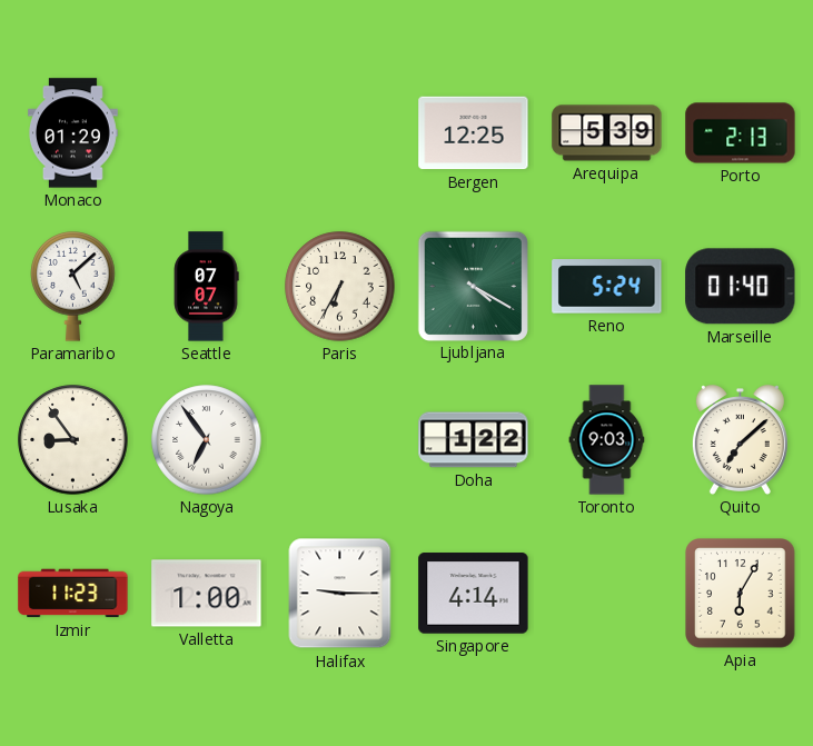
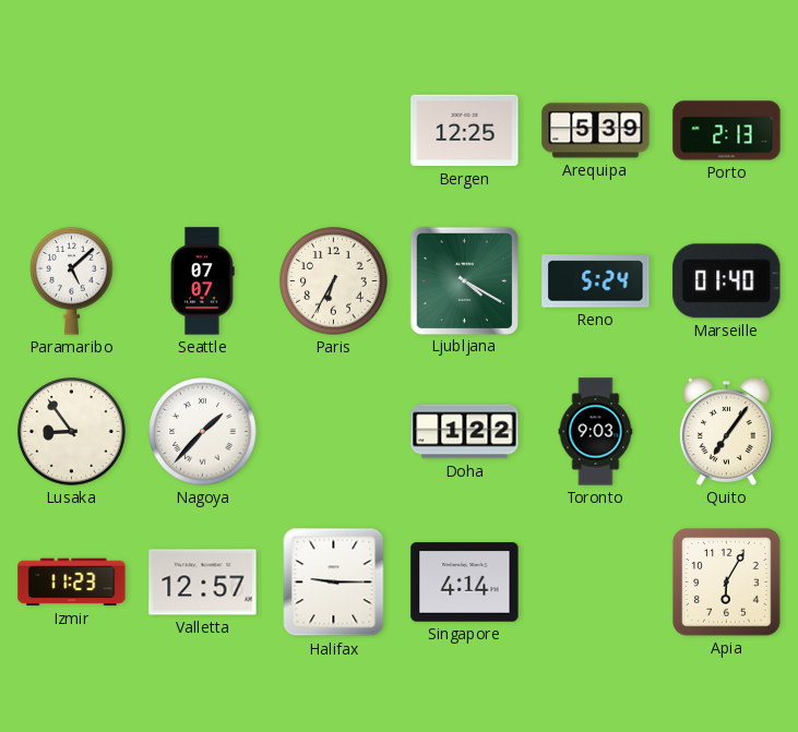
Monaco: 01:29 -> none
Nagoya: 6:54 -> 1:37
Quito: 7:08 -> 7:06
Valletta: 1:00 -> 12:57
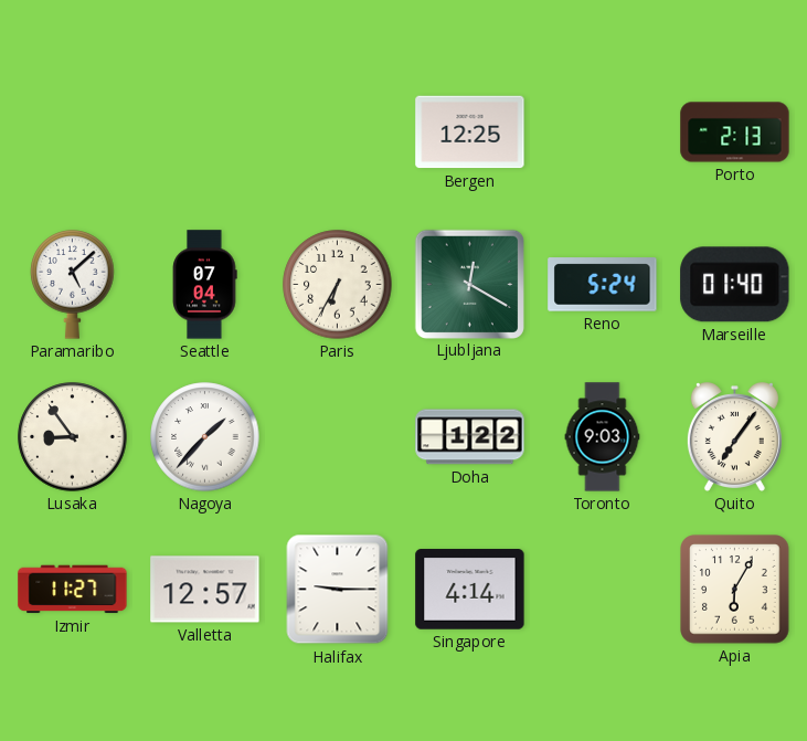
Arequipa: 5:39 -> none
Seattle: 07:07 -> 07:04
Ljubljana: 4:20 -> 12:20
Izmir: 11:23 -> 11:27
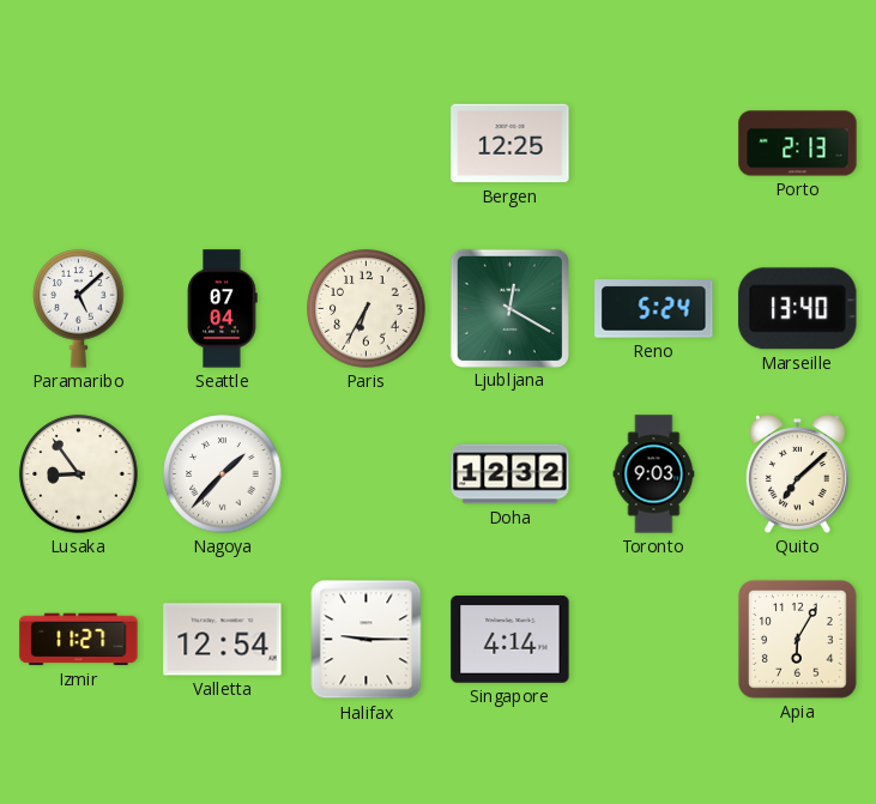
Marseille: 01:40 -> 13:40
Doha: 1:22 -> 12:32
Quito: 7:06 -> 7:08
Valletta: 12:57 -> 12:54
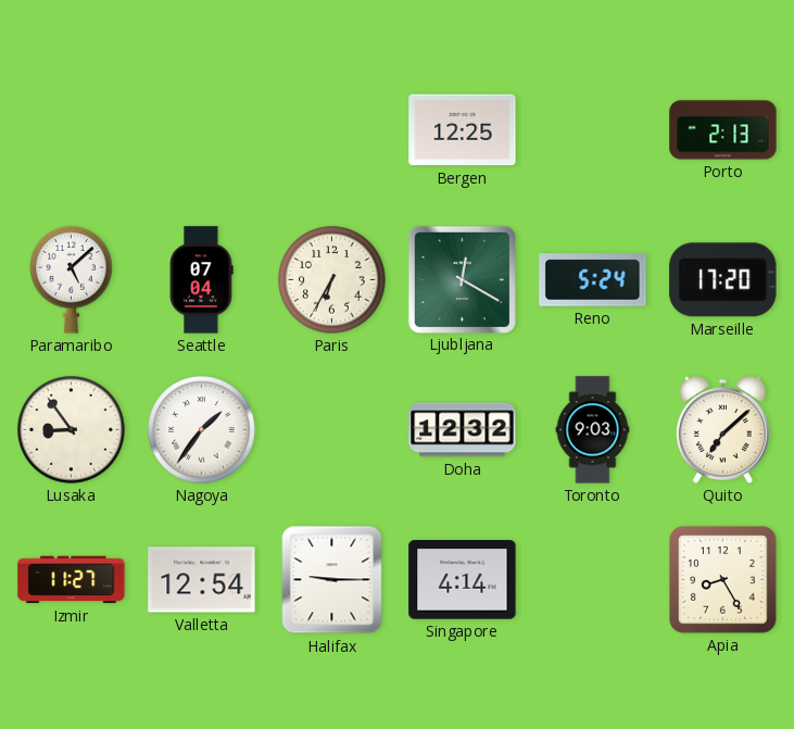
Marseille: 13:40 -> 17:20
Nagoya: 1:37 -> 1:36
Apia: 6:05 -> 8:25
